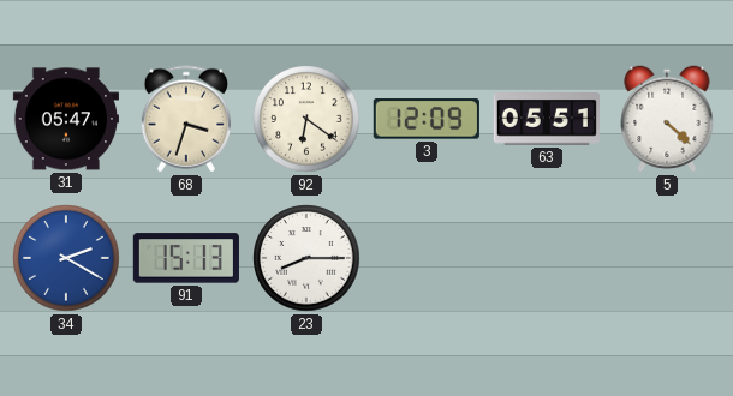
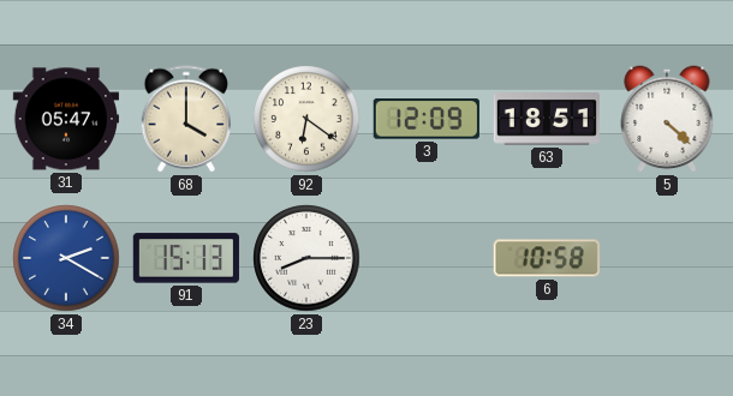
68: 3:33 -> 4:00
63: 05:51 -> 18:51
6: none -> 10:58
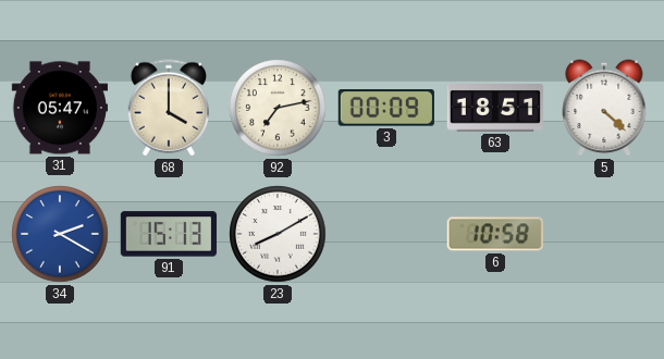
92: 6:21 -> 7:13
3: 12:09 -> 00:09
23: 8:15 -> 8:10
